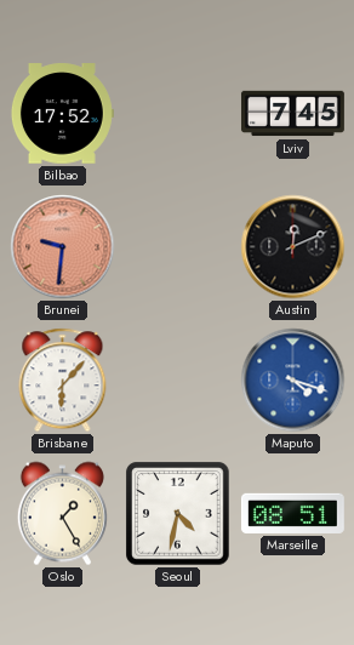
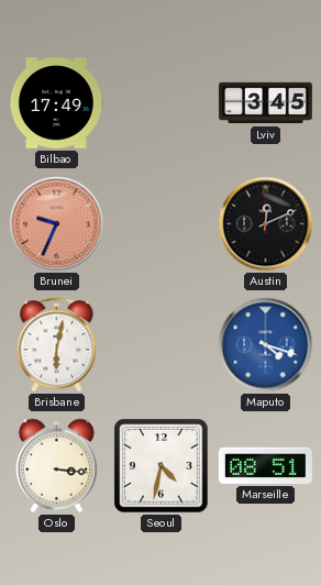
Bilbao: 17:52 -> 17:49
Lviv: 7:45 -> 3:45
Brunei: 9:31 -> 9:34
Brisbane: 6:07 -> 6:02
Oslo: 1:25 -> 3:16
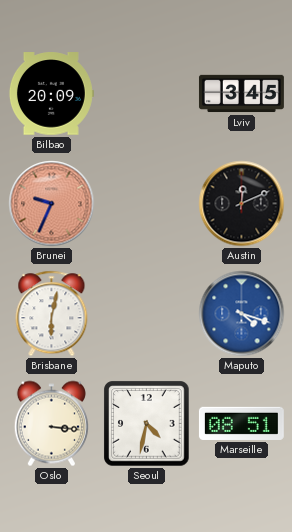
Bilbao: 17:49 -> 20:09
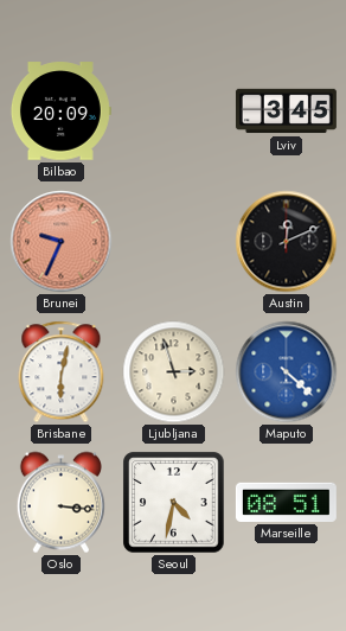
Ljubljana: none -> 2:57
Maputo: 4:18 -> 4:22
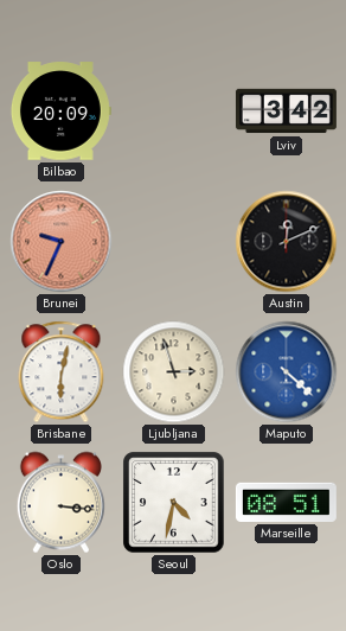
Lviv: 3:45 -> 3:42
